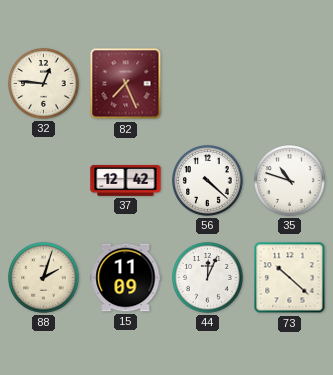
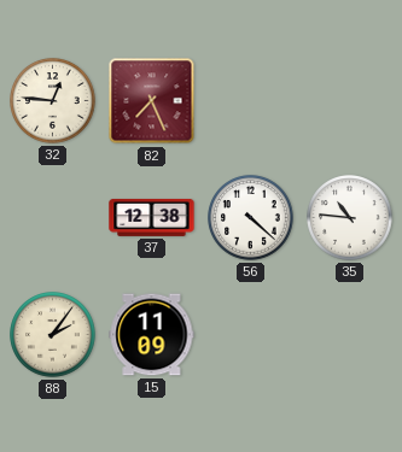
37: 12:42 -> 12:38
35: 10:48 -> 10:46
88: 2:03 -> 2:06
44: 12:04 -> none
73: 10:22 -> none
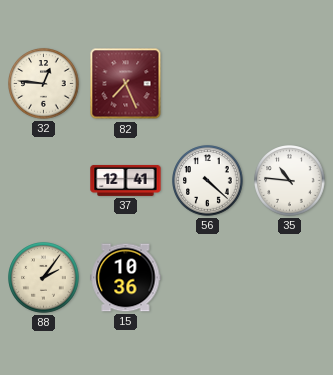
37: 12:38 -> 12:41
15: 11:09 -> 10:36
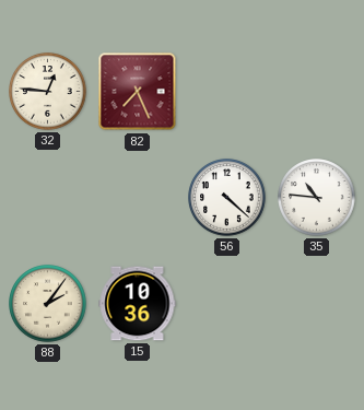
37: 12:41 -> none
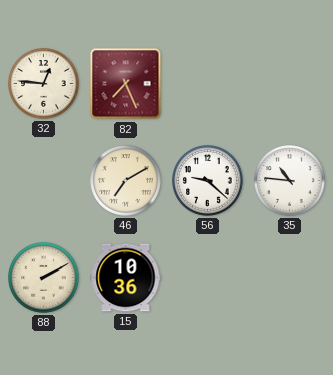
46: none -> 7:10
56: 4:22 -> 9:22
88: 2:06 -> 2:10
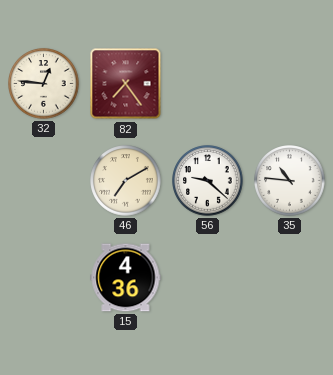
82: 7:26 -> 7:24
88: 2:10 -> none
15: 10:36 -> 4:36
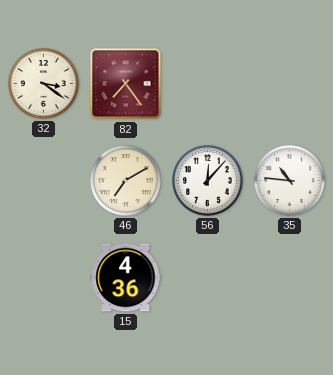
32: 12:46 -> 3:21
56: 9:22 -> 12:07
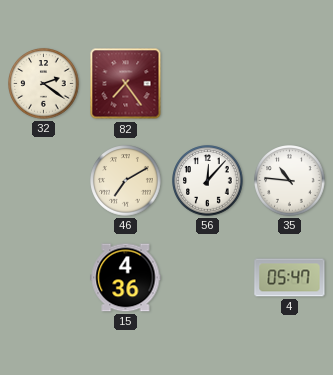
32: 3:21 -> 2:21
4: none -> 05:47
